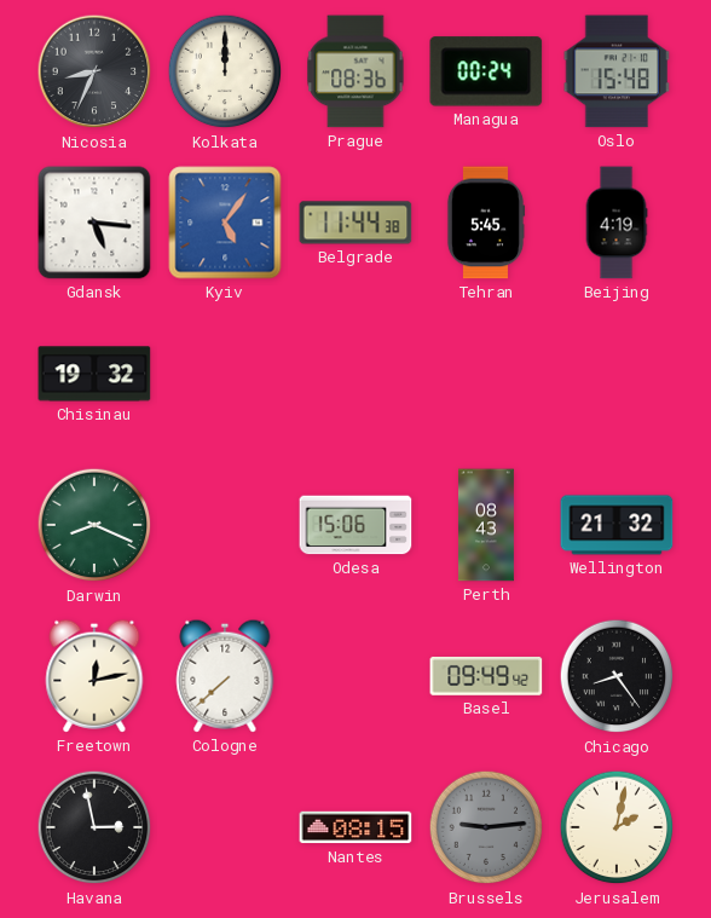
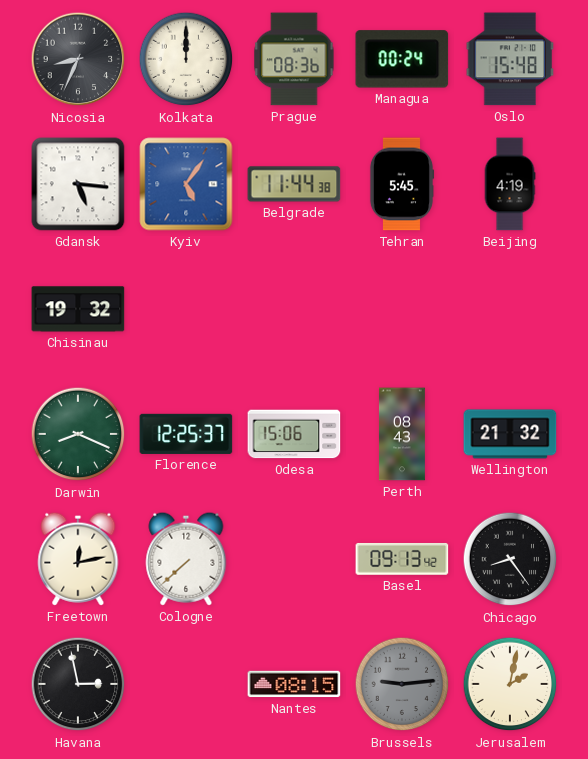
Florence: none -> 12:25
Basel: 09:49 -> 09:13
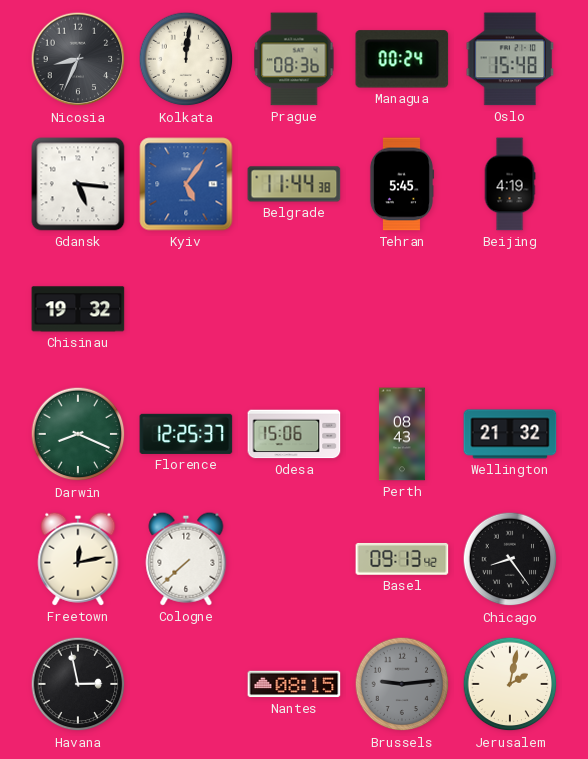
Kolkata: 12:00 -> 12:01
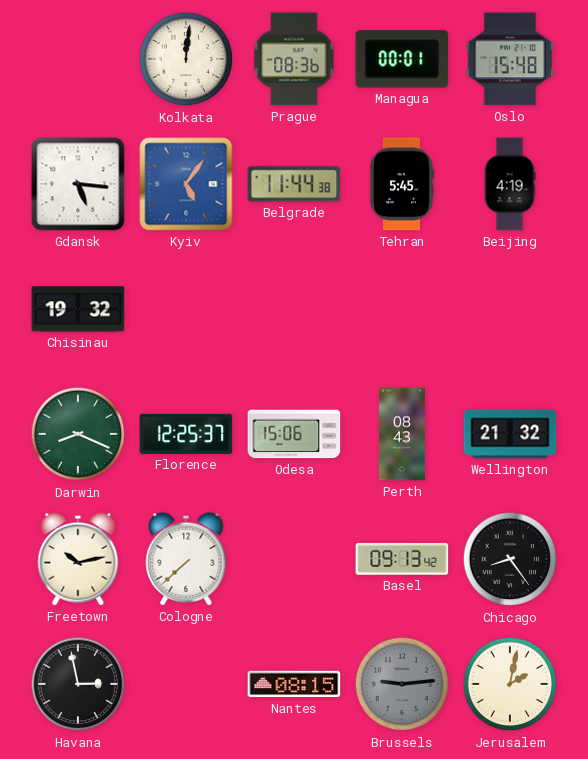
Nicosia: 8:34 -> none
Managua: 00:24 -> 00:01
Freetown: 12:13 -> 10:13
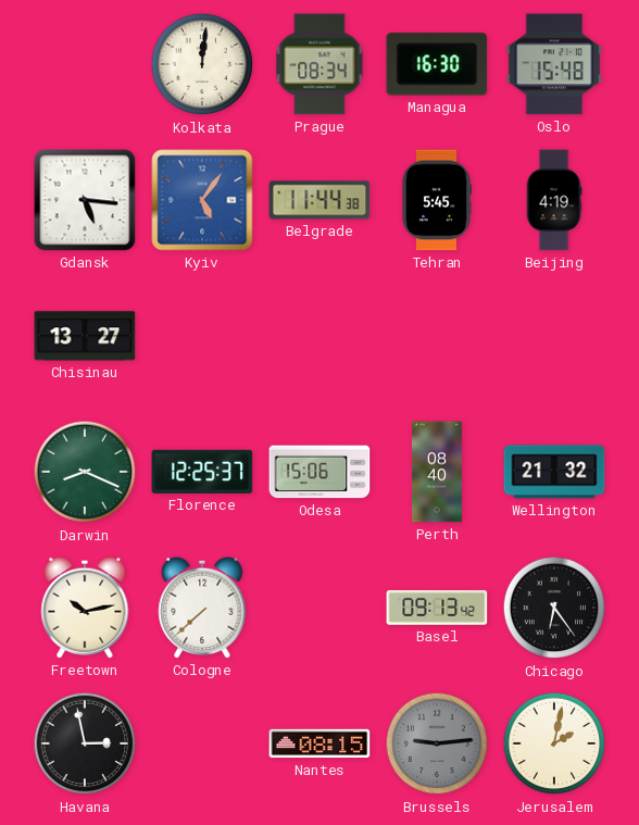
Prague: 08:36 -> 08:34
Managua: 00:01 -> 16:30
Chisinau: 19:32 -> 13:27
Perth: 08:43 -> 08:40
Chicago: 8:24 -> 6:24
